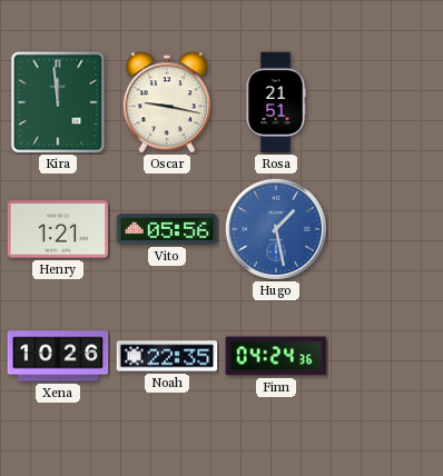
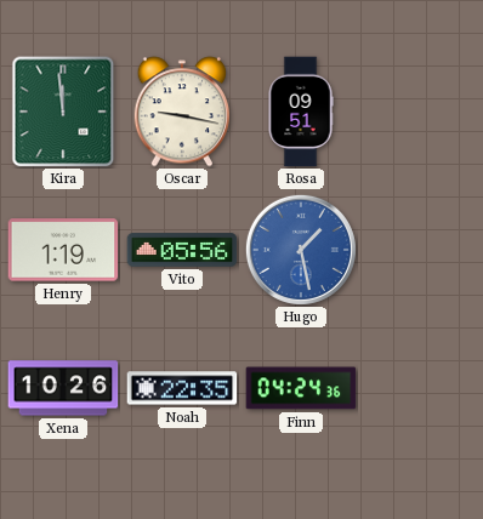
Rosa: 21:51 -> 09:51
Henry: 1:21 -> 1:19
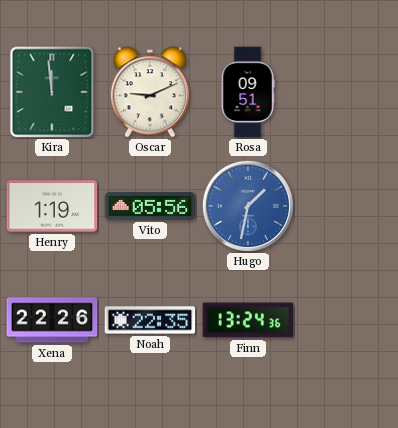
Oscar: 9:17 -> 9:11
Hugo: 1:28 -> 1:32
Xena: 10:26 -> 22:26
Finn: 04:24 -> 13:24
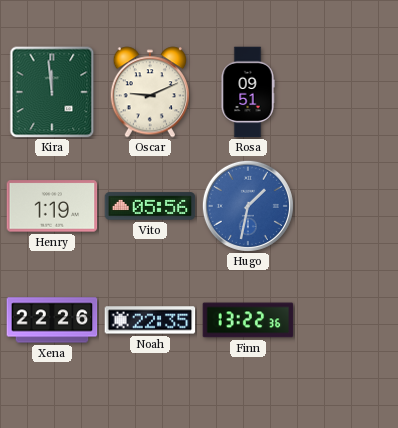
Finn: 13:24 -> 13:22
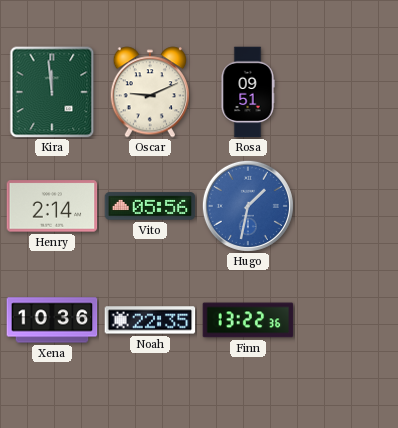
Henry: 1:19 -> 2:14
Xena: 22:26 -> 10:36
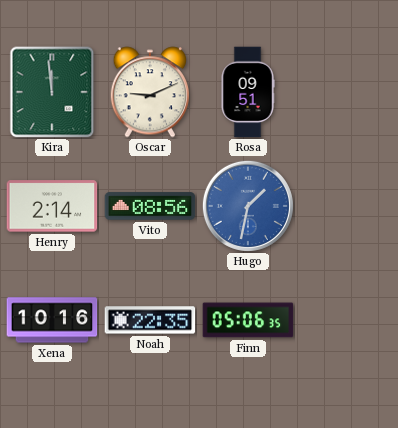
Vito: 05:56 -> 08:56
Xena: 10:36 -> 10:16
Finn: 13:22 -> 05:06
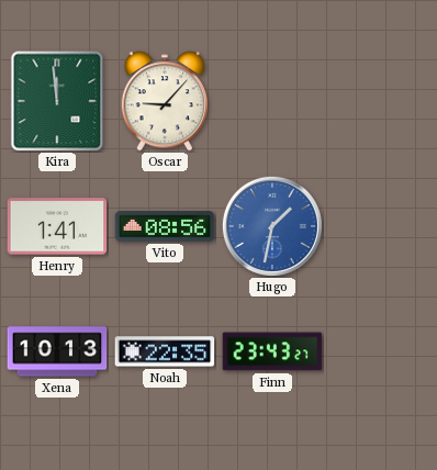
Oscar: 9:11 -> 9:07
Rosa: 09:51 -> none
Henry: 2:14 -> 1:41
Xena: 10:16 -> 10:13
Finn: 05:06 -> 23:43
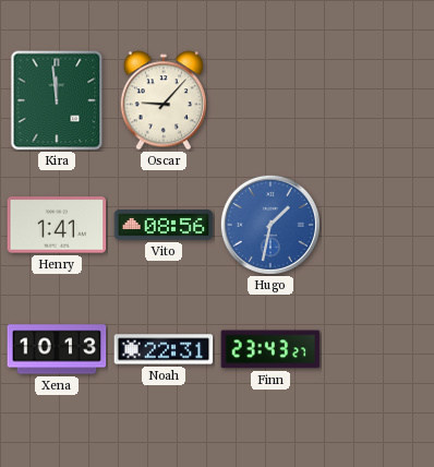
Noah: 22:35 -> 22:31
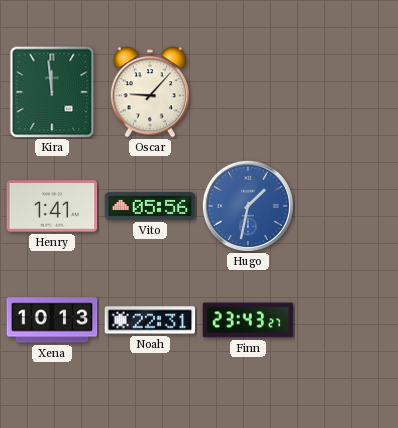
Vito: 08:56 -> 05:56
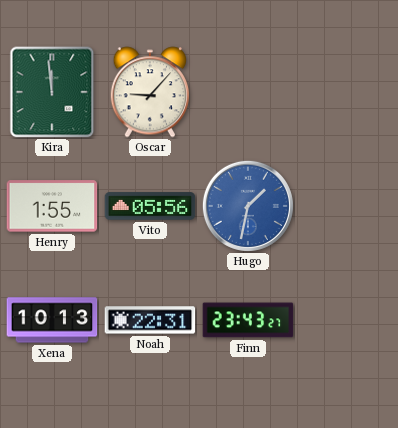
Henry: 1:41 -> 1:55
